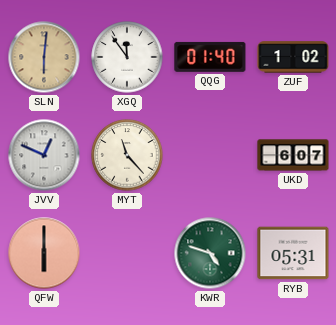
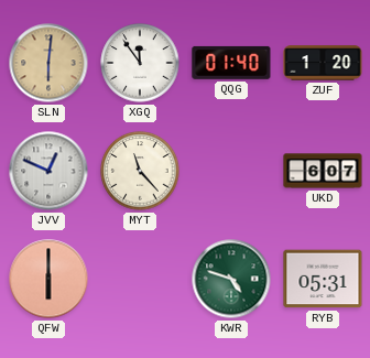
ZUF: 1:02 -> 1:20
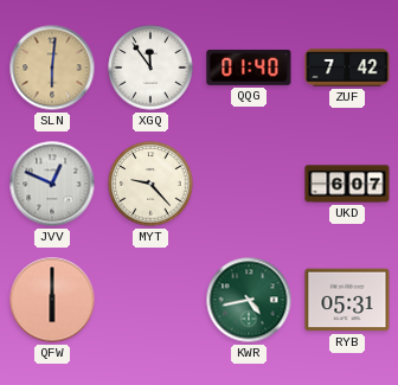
ZUF: 1:20 -> 7:42
MYT: 11:23 -> 9:23
KWR: 4:48 -> 4:43
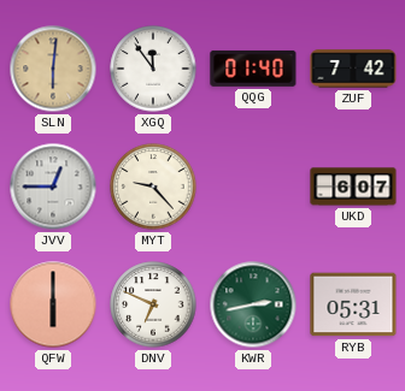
JVV: 12:49 -> 12:45
DNV: none -> 6:49
KWR: 4:43 -> 2:43
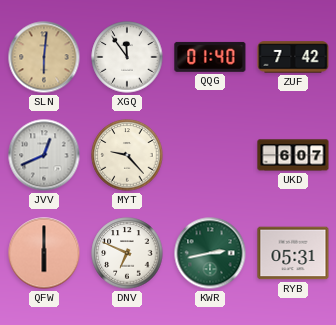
JVV: 12:45 -> 12:41
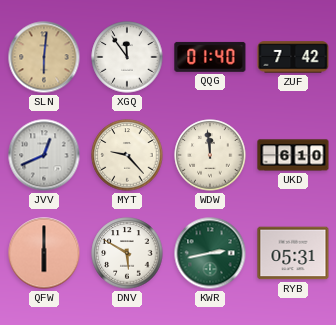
WDW: none -> 11:59
UKD: 6:07 -> 6:10
DNV: 6:49 -> 5:50
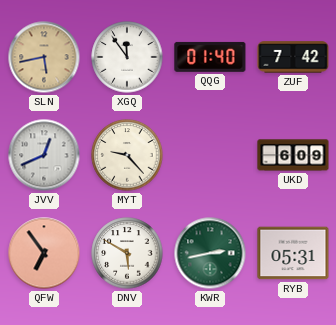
SLN: 6:01 -> 5:43
WDW: 11:59 -> none
UKD: 6:10 -> 6:09
QFW: 6:00 -> 6:54
